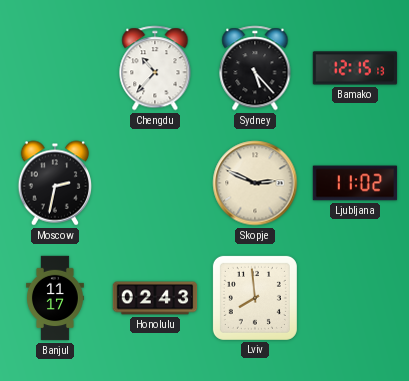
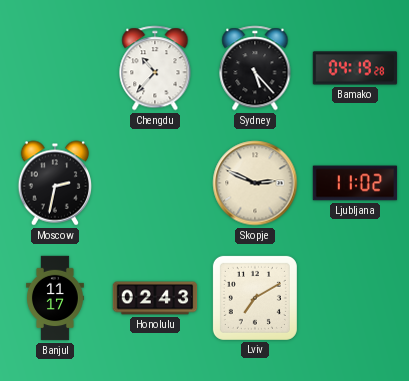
Bamako: 12:15 -> 04:19
Lviv: 7:59 -> 7:10
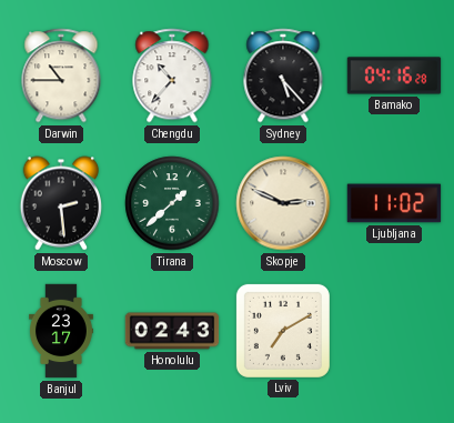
Darwin: none -> 10:45
Bamako: 04:19 -> 04:16
Moscow: 2:32 -> 2:29
Tirana: none -> 1:38
Banjul: 11:17 -> 23:17
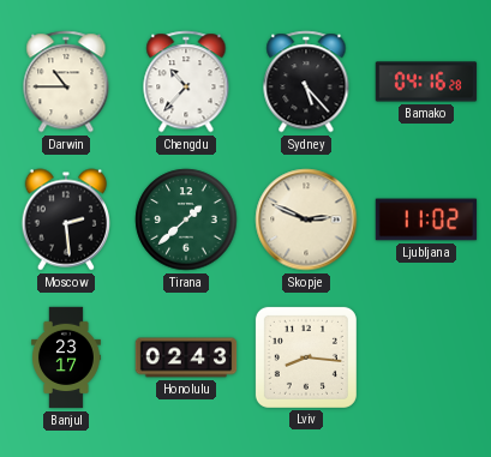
Lviv: 7:10 -> 8:16
